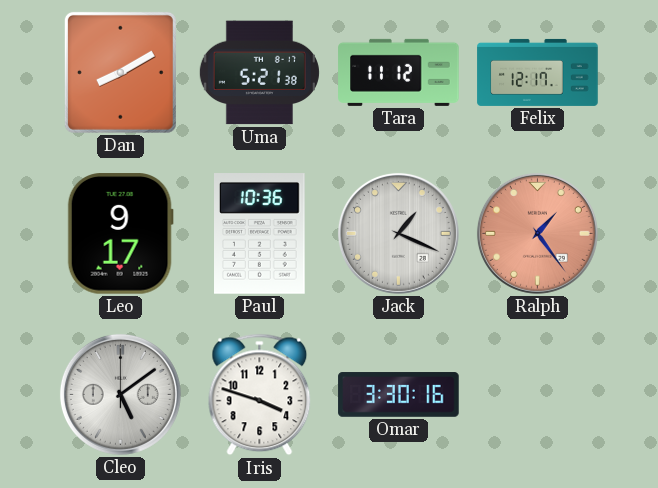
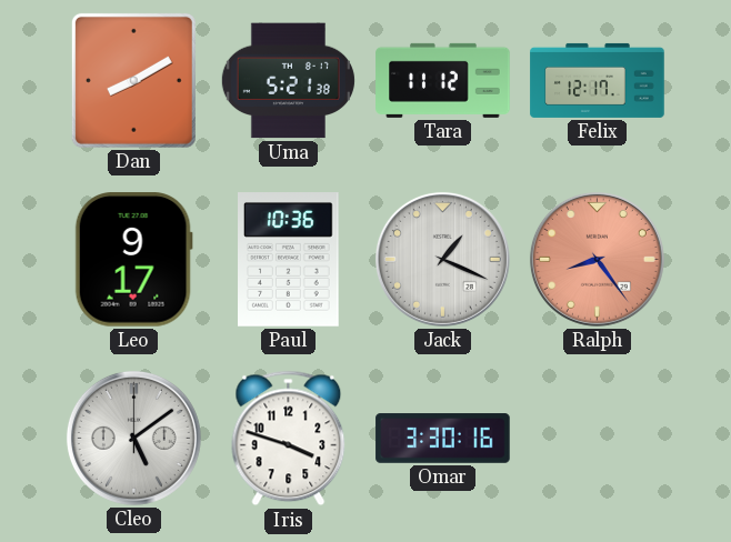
Ralph: 1:24 -> 8:24
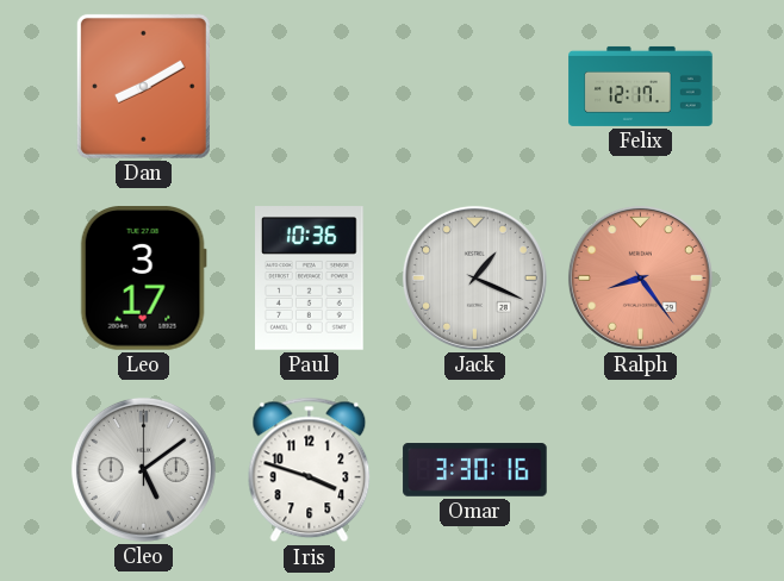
Uma: 5:21 -> none
Tara: 11:12 -> none
Leo: 9:17 -> 3:17
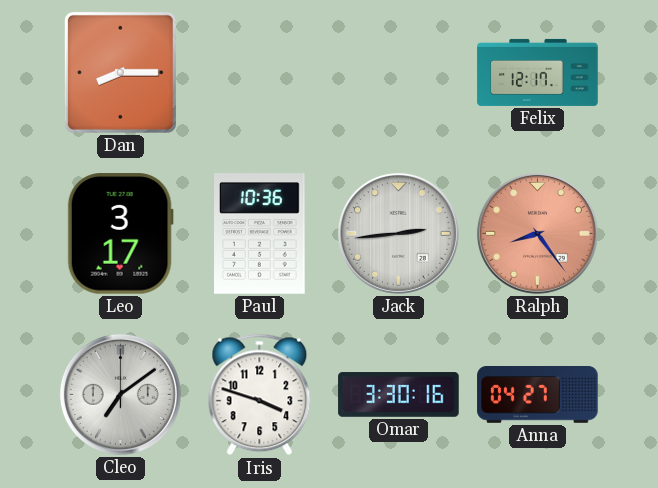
Dan: 8:10 -> 8:15
Jack: 1:19 -> 2:44
Cleo: 5:09 -> 7:09
Anna: none -> 04:27
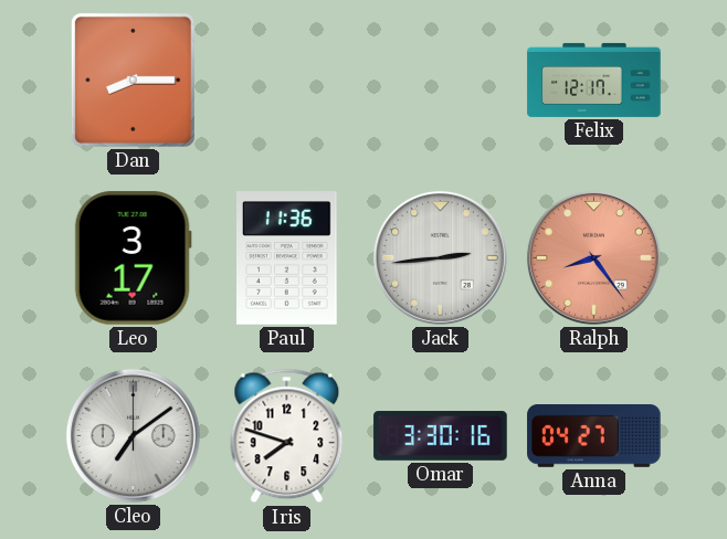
Paul: 10:36 -> 11:36
Iris: 3:48 -> 7:48
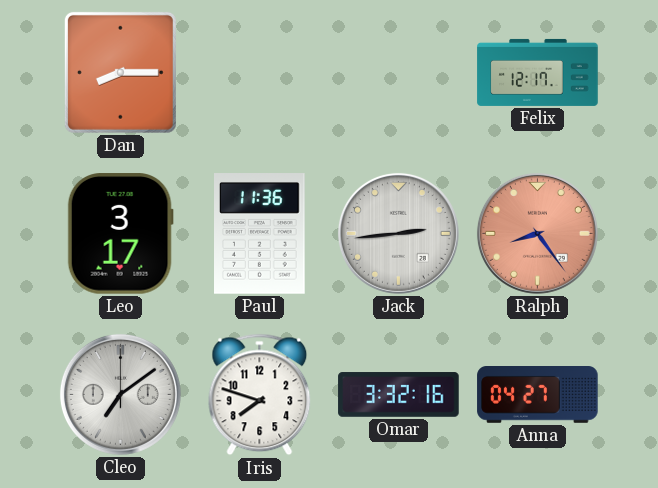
Omar: 3:30 -> 3:32
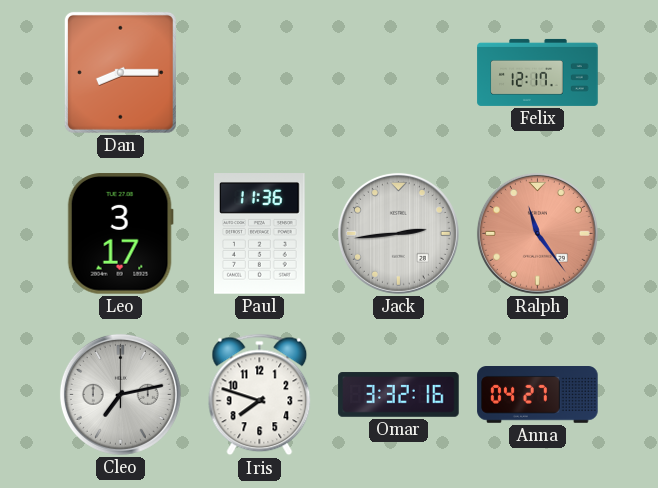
Ralph: 8:24 -> 11:24
Cleo: 7:09 -> 7:13
